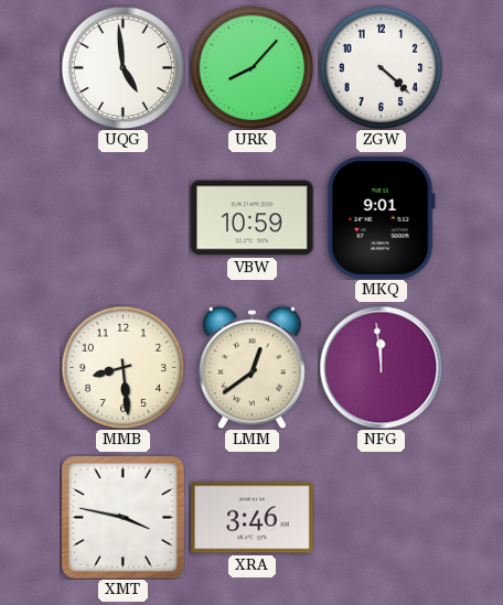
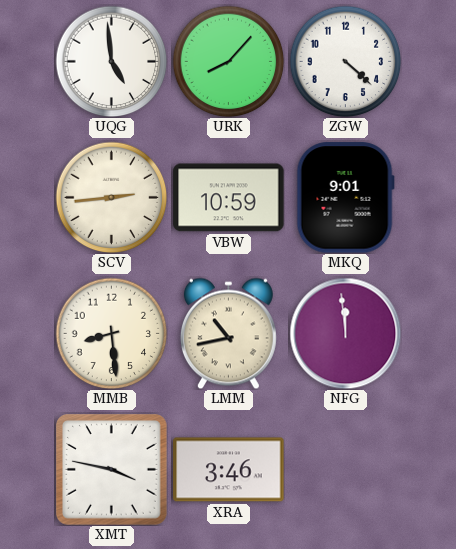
SCV: none -> 2:44
LMM: 12:39 -> 10:43
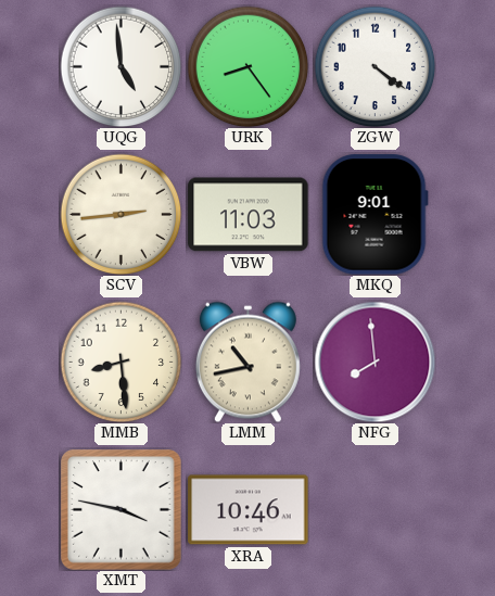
URK: 8:07 -> 8:24
ZGW: 4:22 -> 4:21
VBW: 10:59 -> 11:03
NFG: 11:59 -> 7:59
XRA: 3:46 -> 10:46
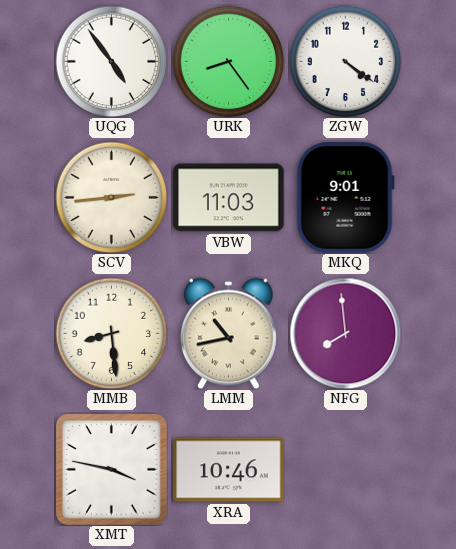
UQG: 4:59 -> 4:54
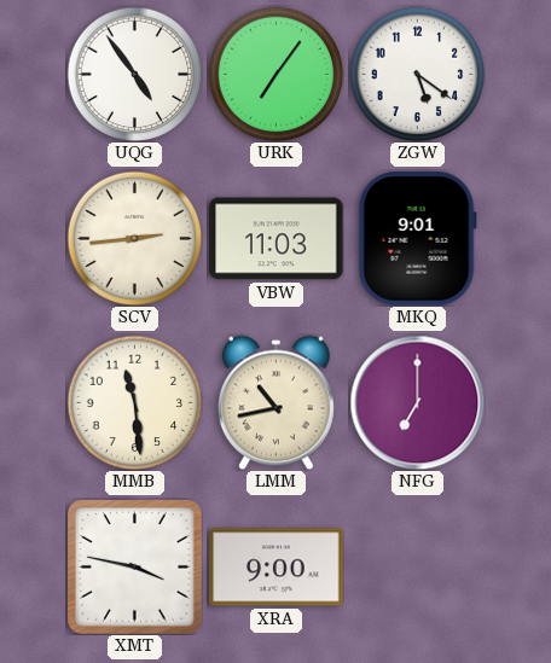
URK: 8:24 -> 7:06
ZGW: 4:21 -> 5:21
MMB: 8:29 -> 11:29
NFG: 7:59 -> 7:00
XRA: 10:46 -> 9:00
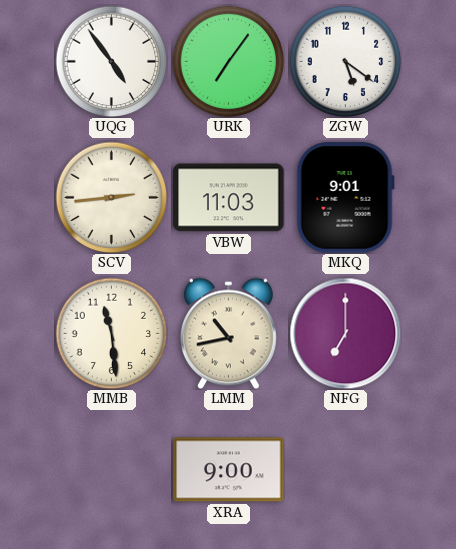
XMT: 3:47 -> none
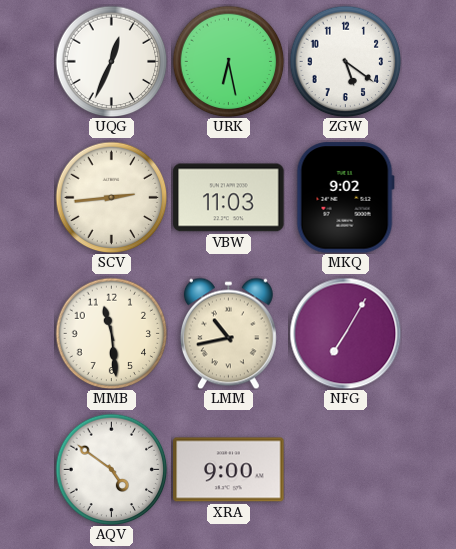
UQG: 4:54 -> 12:34
URK: 7:06 -> 6:28
MKQ: 9:01 -> 9:02
NFG: 7:00 -> 7:05
AQV: none -> 4:51
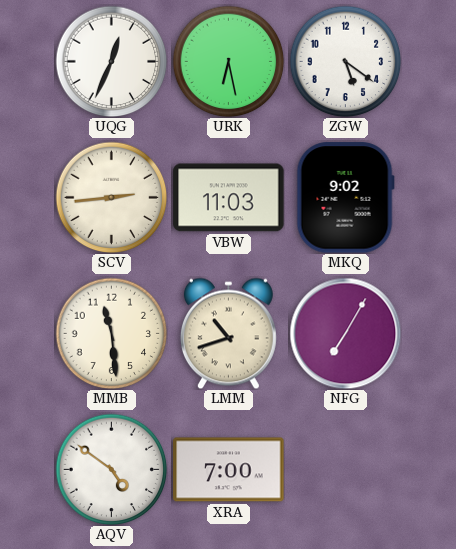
LMM: 10:43 -> 10:42
XRA: 9:00 -> 7:00
